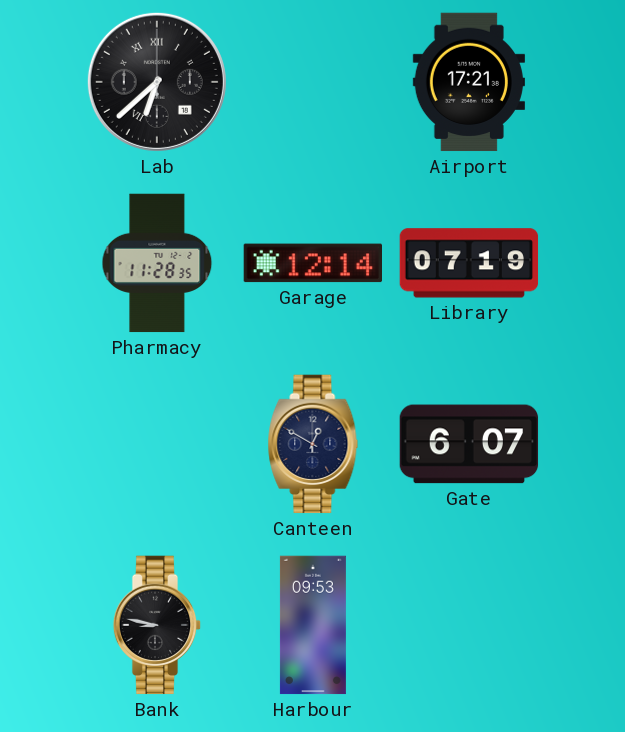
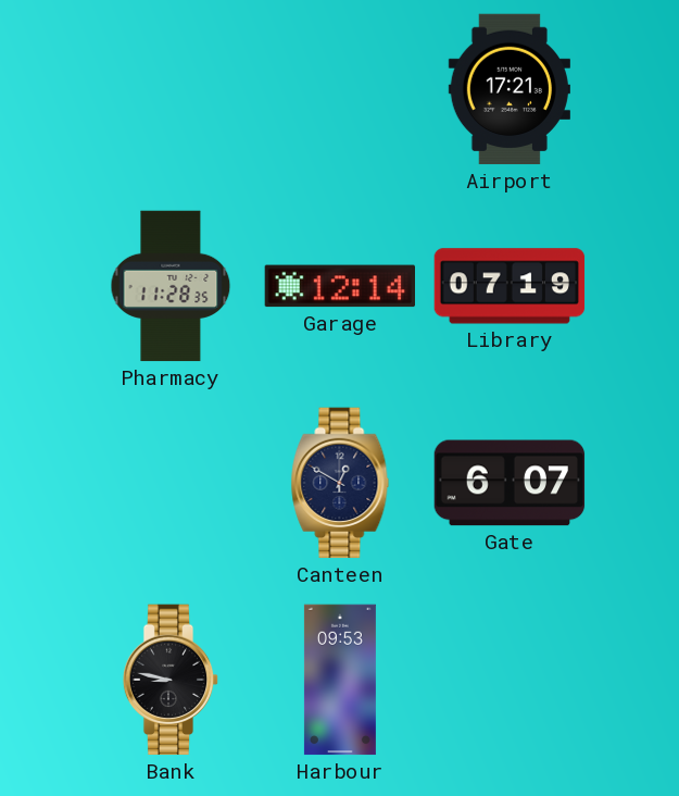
Lab: 6:38 -> none
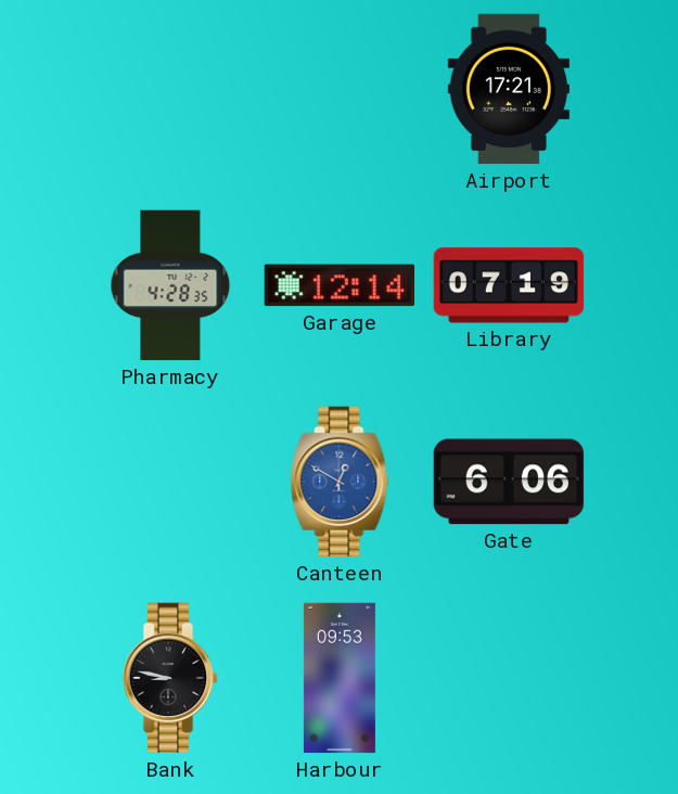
Pharmacy: 11:28 -> 4:28
Canteen dial: navy -> blue
Gate: 6:07 -> 6:06
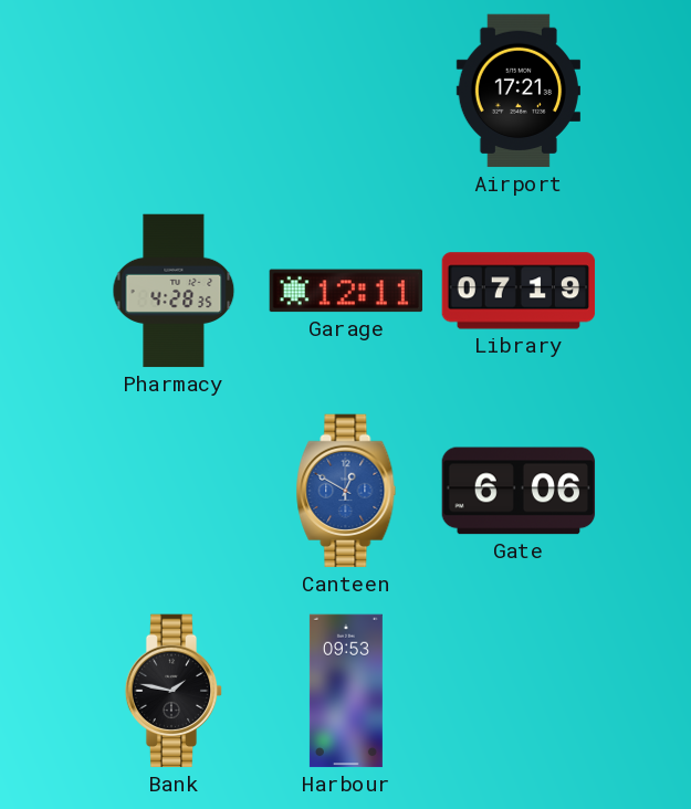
Garage: 12:14 -> 12:11
Bank: 8:47 -> 1:47
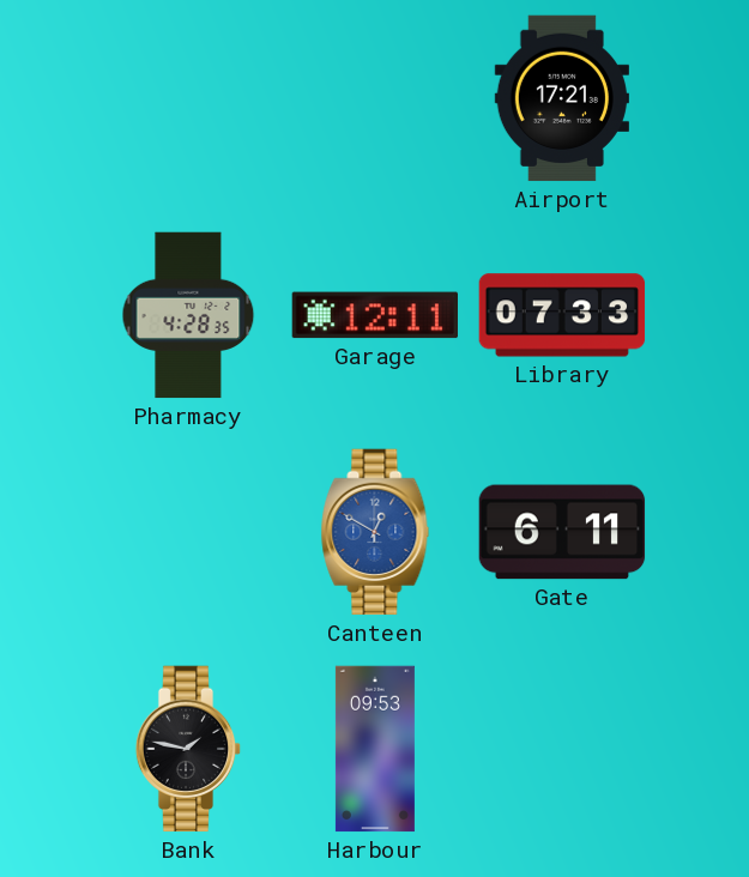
Library: 07:19 -> 07:33
Gate: 6:06 -> 6:11
